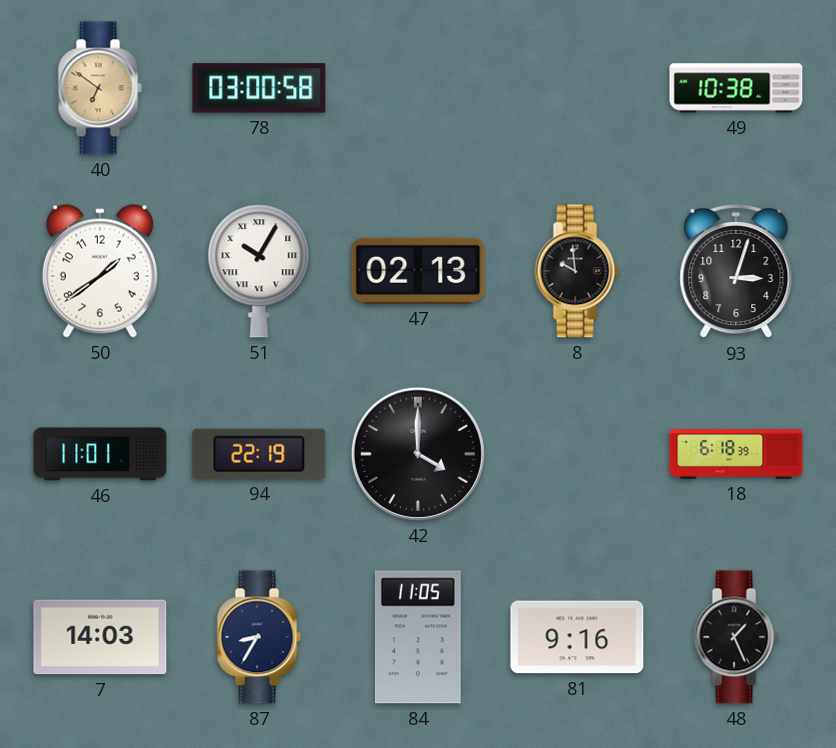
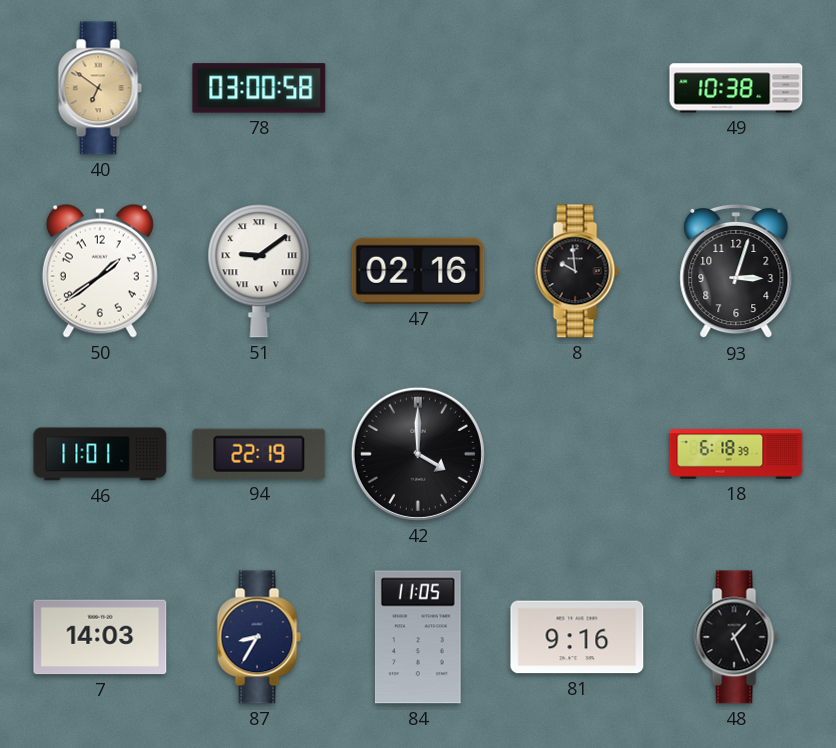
51: 10:05 -> 9:09
47: 02:13 -> 02:16
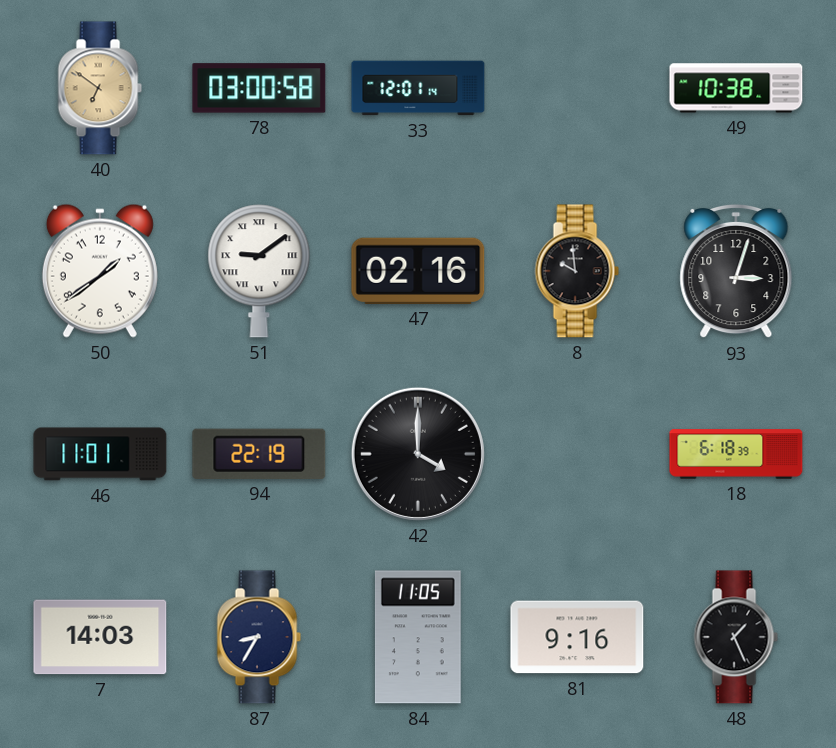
33: none -> 12:01
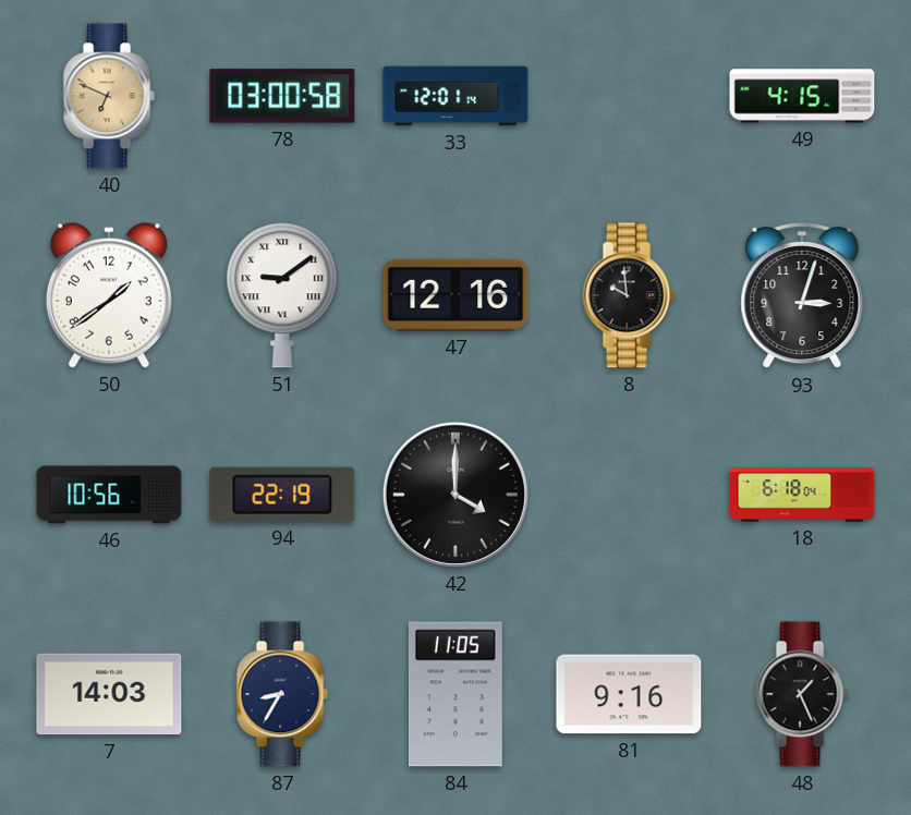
40: 6:51 -> 6:49
49: 10:38 -> 4:15
47: 02:16 -> 12:16
46: 11:01 -> 10:56
18: 6:18:39 -> 6:18:04
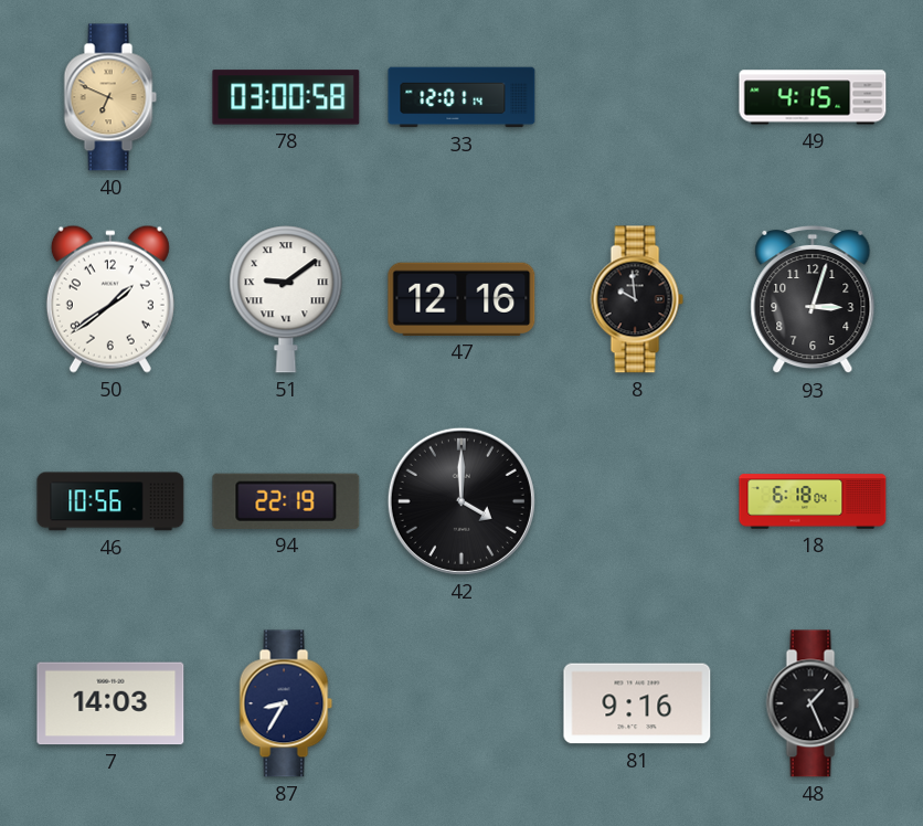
84: 11:05 -> none
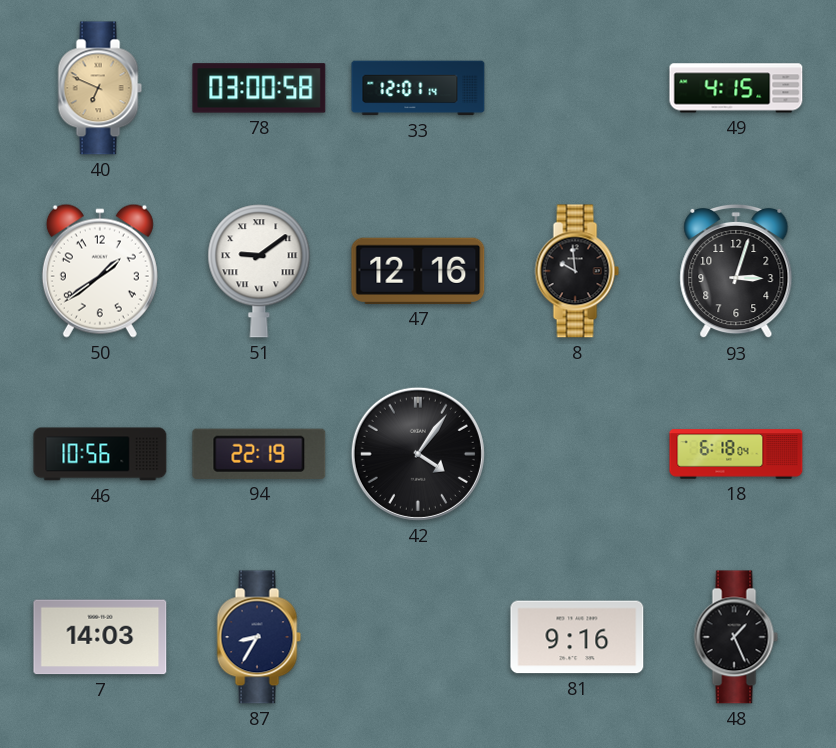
42: 4:00 -> 4:06
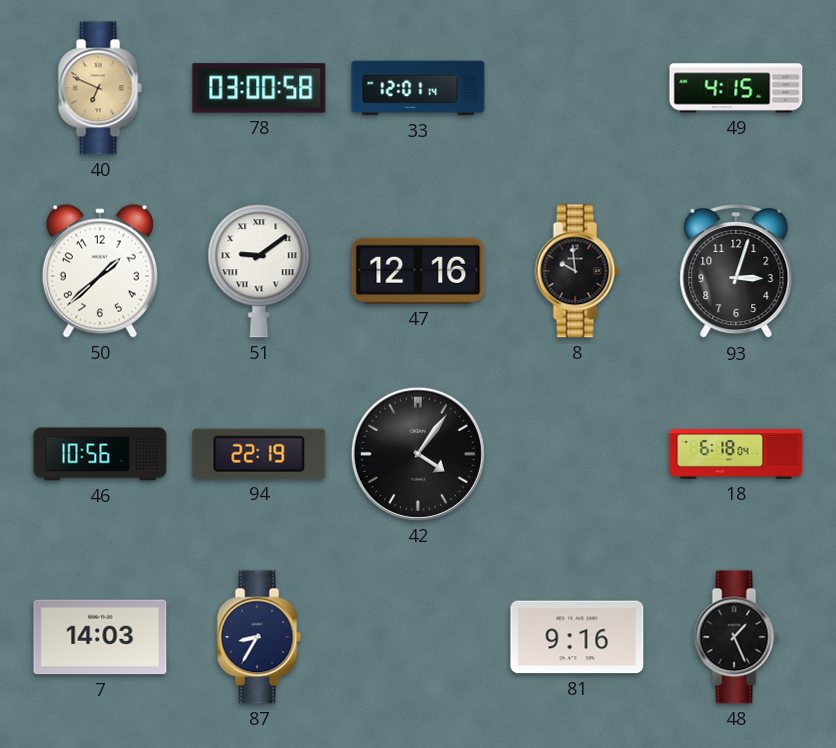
50: 1:39 -> 1:38
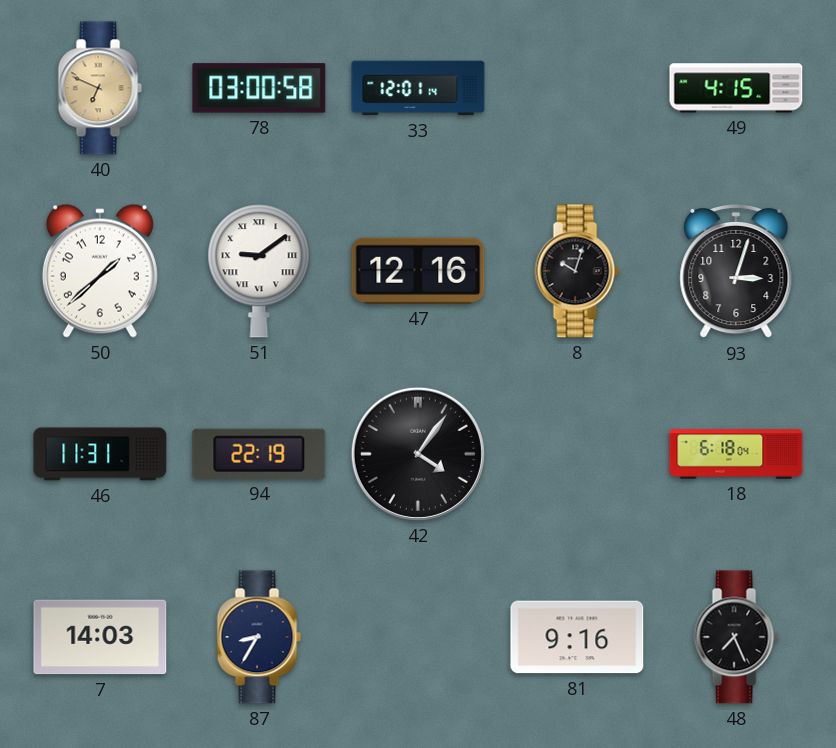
8: 9:59 -> 10:03
46: 10:56 -> 11:31
48: 1:26 -> 7:26
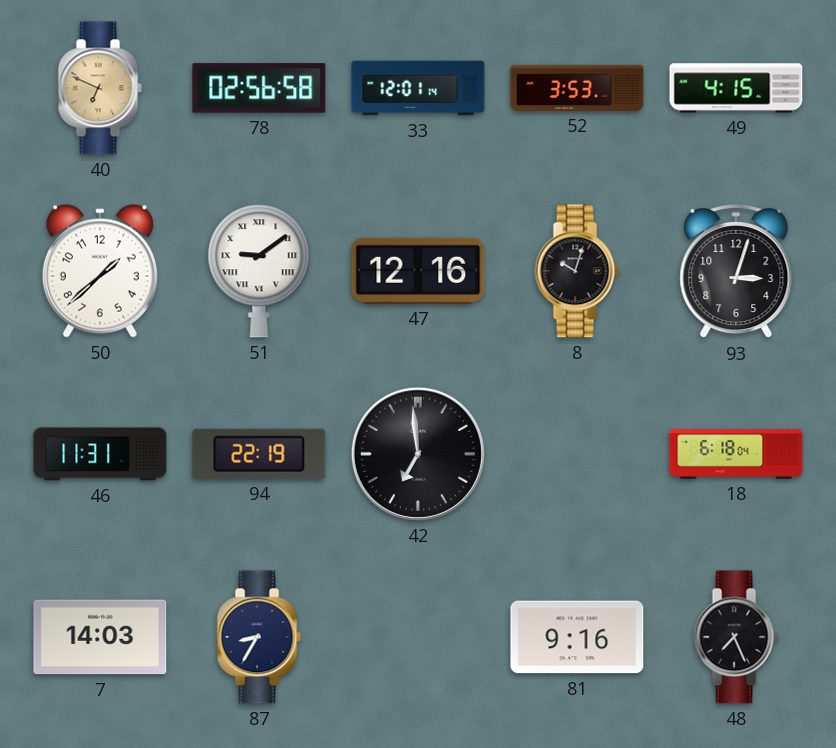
78: 03:00 -> 02:56
52: none -> 3:53
42: 4:06 -> 6:59
